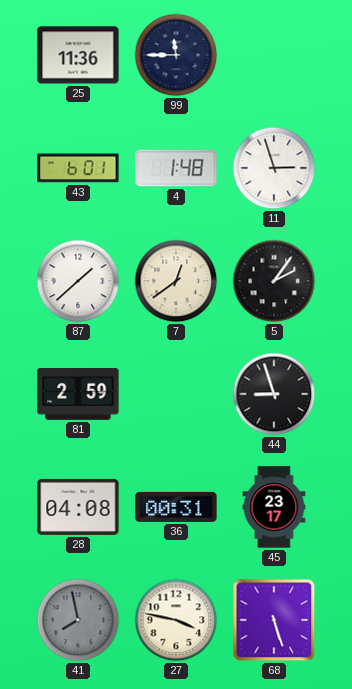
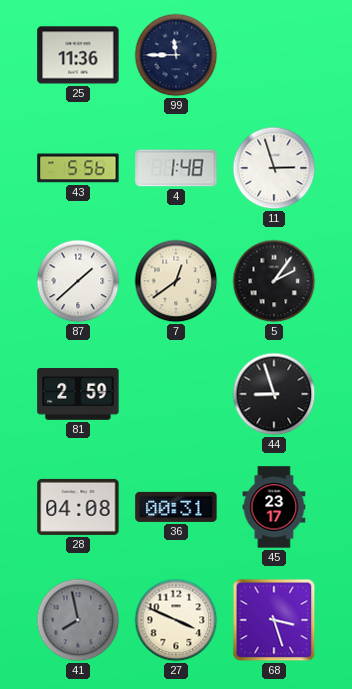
43: 6:01 -> 5:56
27: 3:47 -> 3:49
68: 5:27 -> 3:27
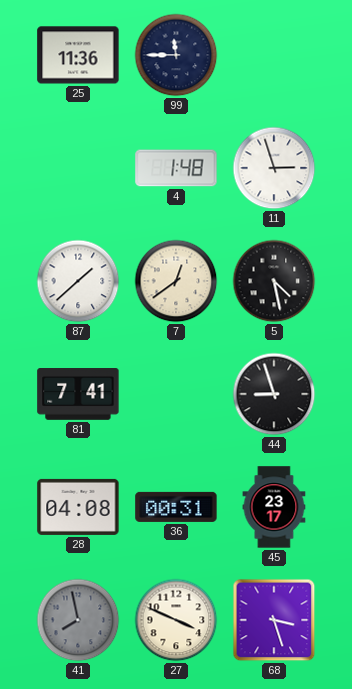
43: 5:56 -> none
5: 2:06 -> 4:28
81: 2:59 -> 7:41
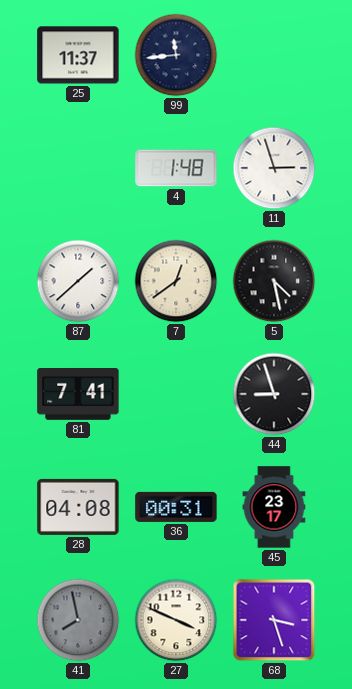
25: 11:36 -> 11:37
99: 11:45 -> 11:44
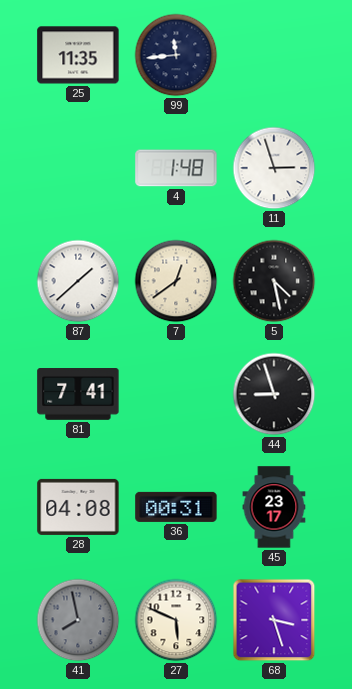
25: 11:37 -> 11:35
27: 3:49 -> 5:49
